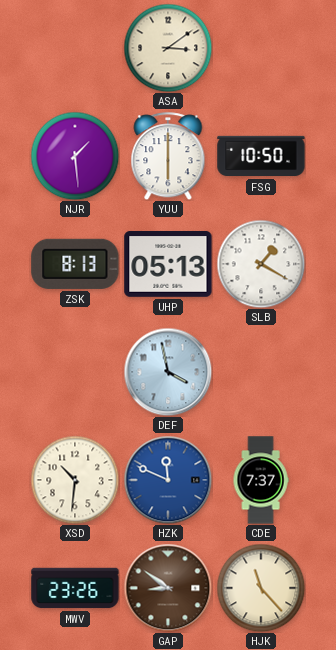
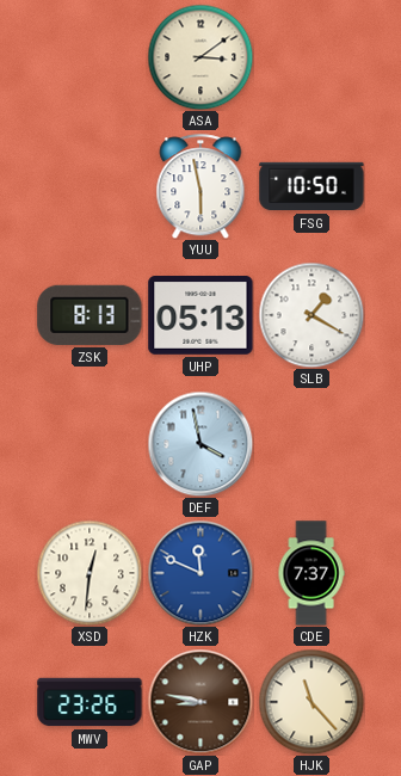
NJR: 1:29 -> none
YUU: 6:00 -> 5:58
XSD: 10:31 -> 12:31
GAP: 8:51 -> 8:47
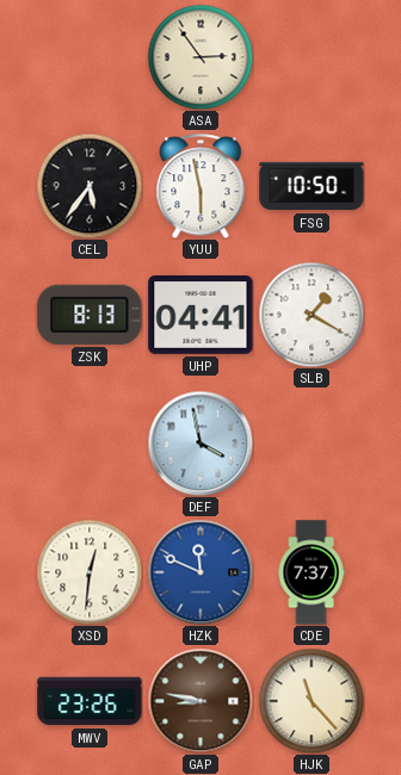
ASA: 3:09 -> 2:54
CEL: none -> 5:36
UHP: 05:13 -> 04:41
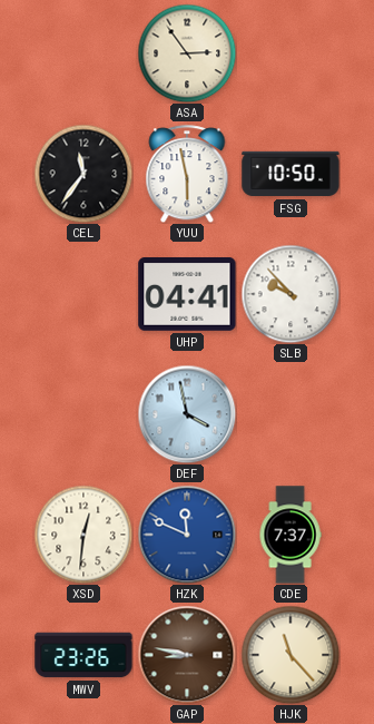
CEL: 5:36 -> 11:36
ZSK: 8:13 -> none
SLB: 1:20 -> 9:53
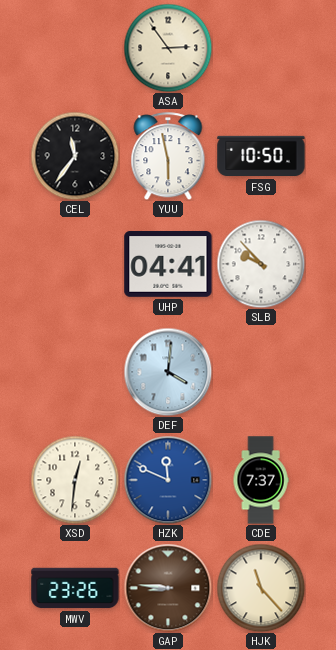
DEF: 3:58 -> 4:01
GAP: 8:47 -> 8:46
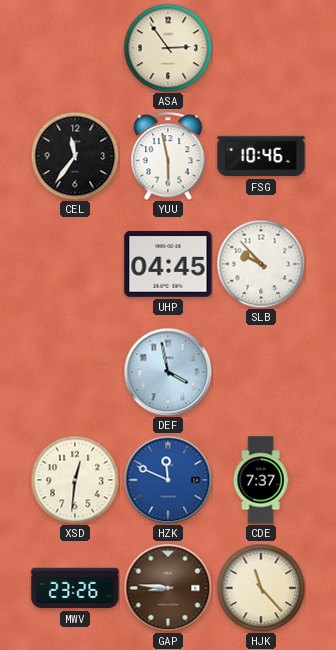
FSG: 10:50 -> 10:46
UHP: 04:41 -> 04:45
DEF: 4:01 -> 3:58
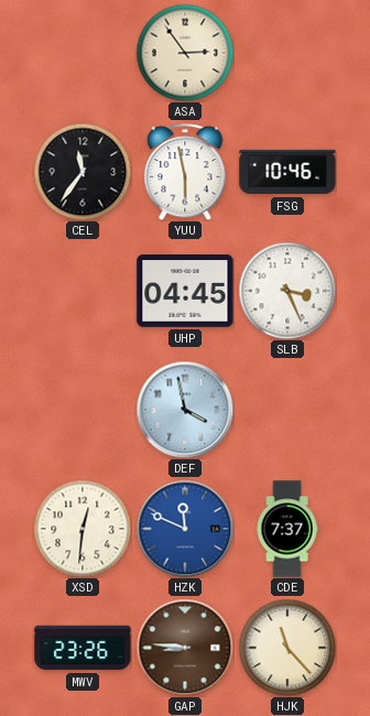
SLB: 9:53 -> 3:26
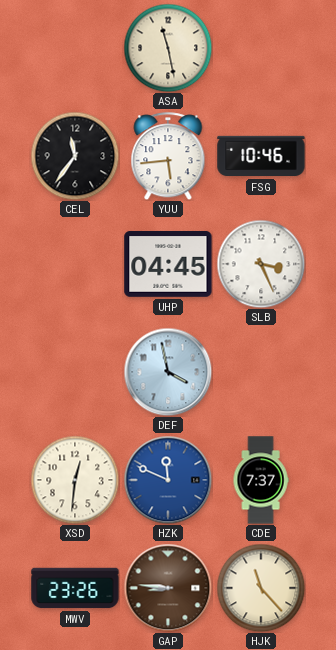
ASA: 2:54 -> 11:28
YUU: 5:58 -> 5:44
